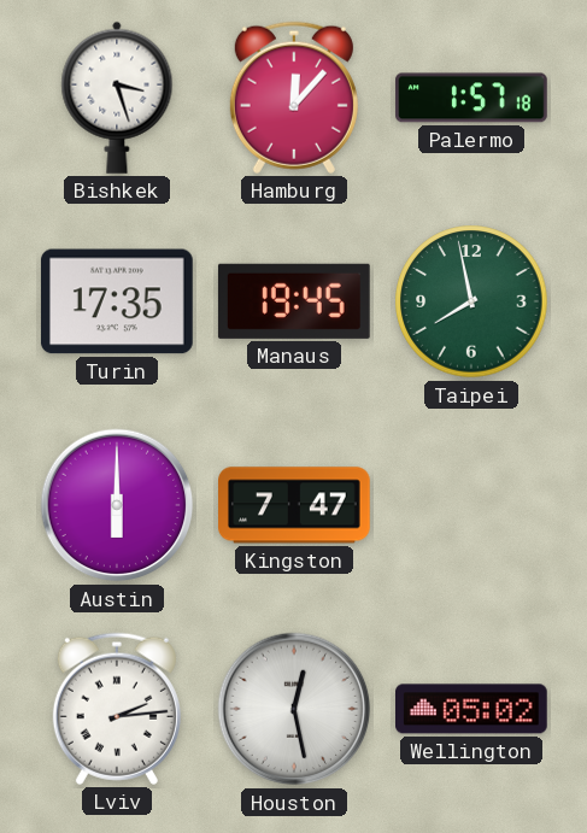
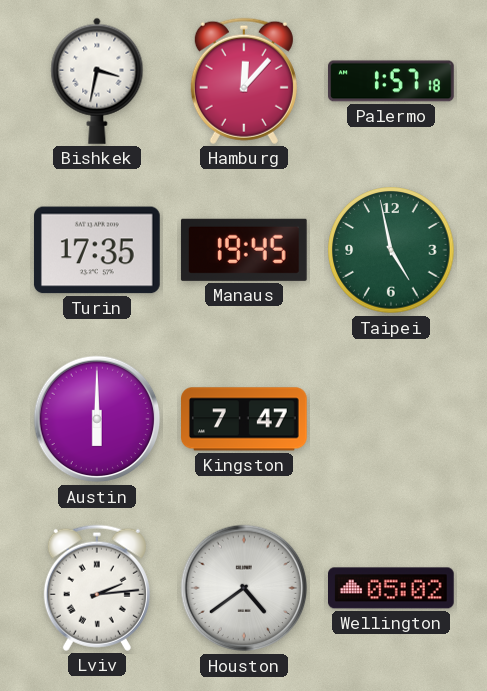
Bishkek: 3:27 -> 3:32
Taipei: 7:58 -> 4:58
Houston: 12:28 -> 4:39
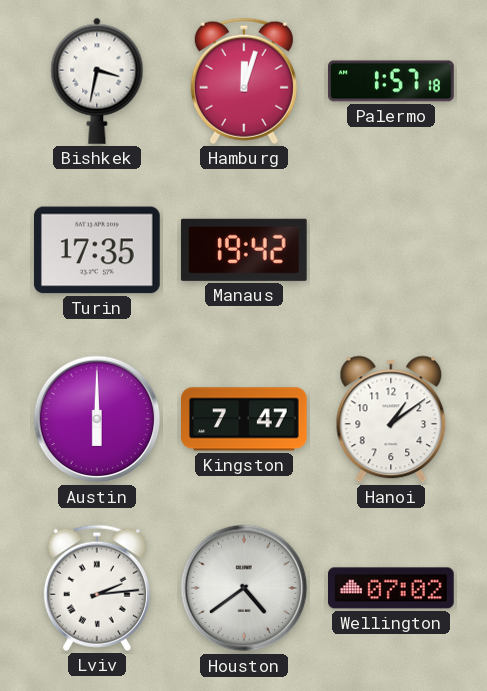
Hamburg: 12:07 -> 12:03
Manaus: 19:45 -> 19:42
Taipei: 4:58 -> none
Hanoi: none -> 1:09
Wellington: 05:02 -> 07:02
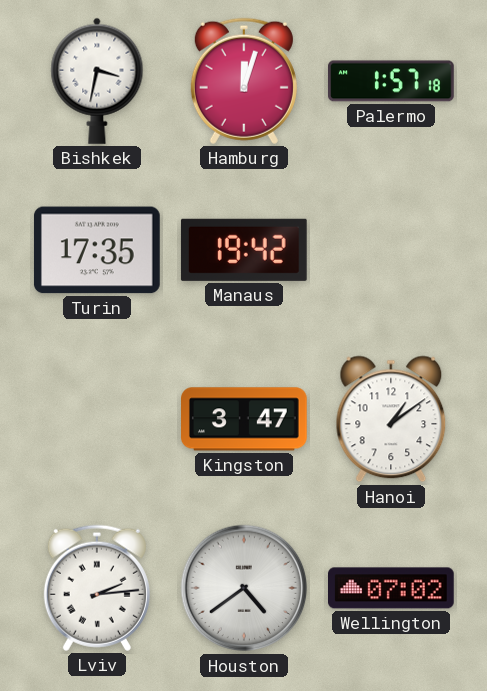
Austin: 6:00 -> none
Kingston: 7:47 -> 3:47
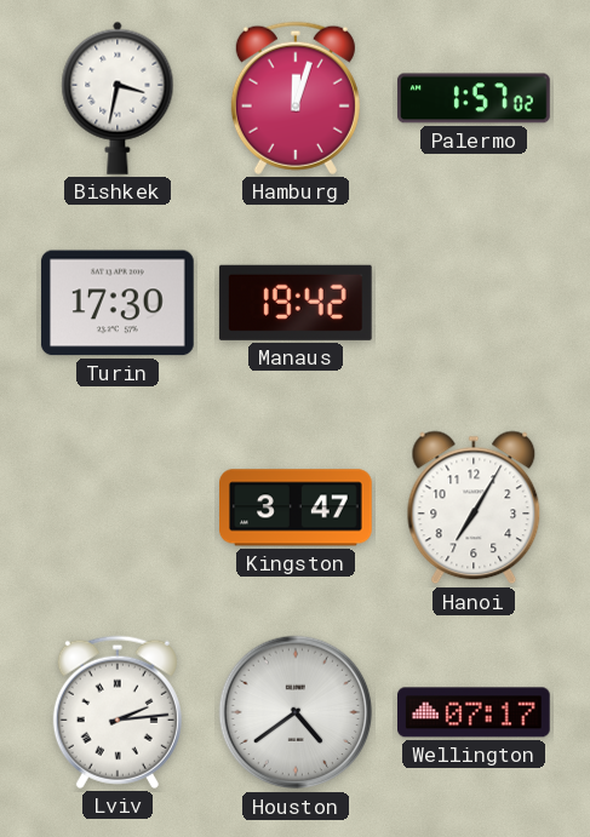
Palermo: 1:57:18 -> 1:57:02
Turin: 17:35 -> 17:30
Hanoi: 1:09 -> 7:05
Wellington: 07:02 -> 07:17
